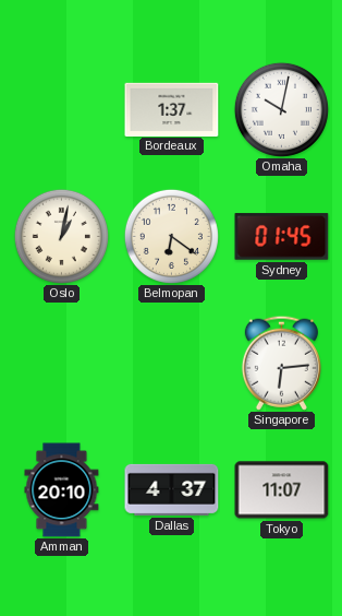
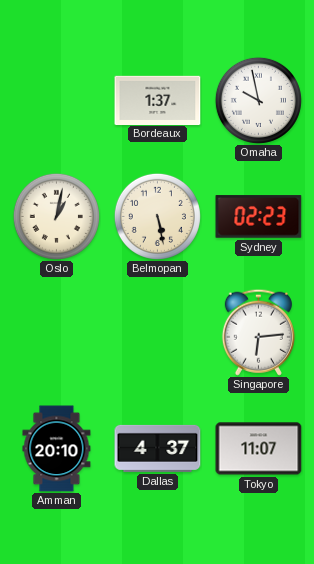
Omaha: 10:02 -> 9:58
Belmopan: 6:21 -> 5:28
Sydney: 01:45 -> 02:23
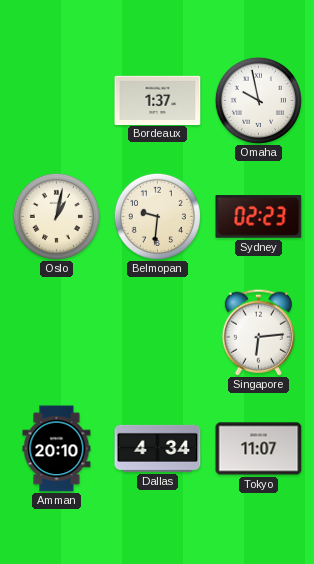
Belmopan: 5:28 -> 9:31
Dallas: 4:37 -> 4:34
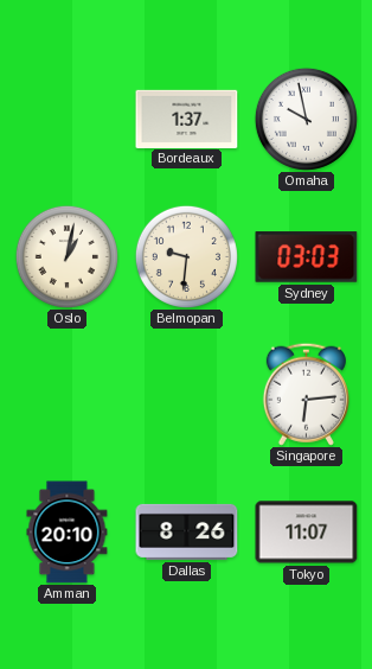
Sydney: 02:23 -> 03:03
Dallas: 4:34 -> 8:26
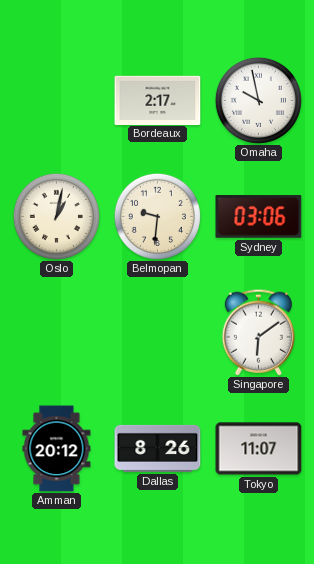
Bordeaux: 1:37 -> 2:17
Sydney: 03:03 -> 03:06
Singapore: 6:14 -> 6:09
Amman: 20:10 -> 20:12
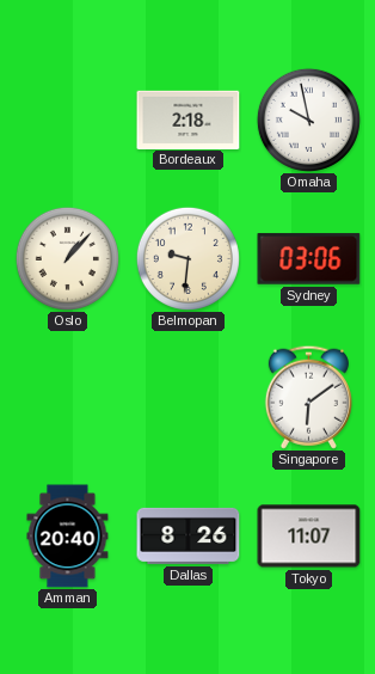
Bordeaux: 2:17 -> 2:18
Oslo: 1:02 -> 1:07
Amman: 20:12 -> 20:40
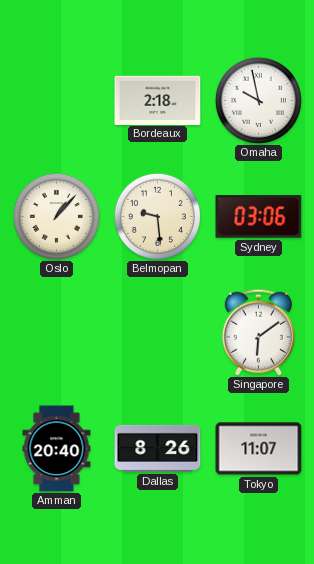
Belmopan: 9:31 -> 9:29
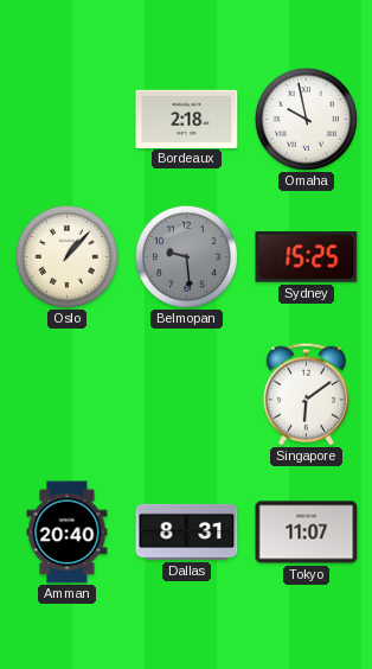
Belmopan dial: cream -> grey
Sydney: 03:06 -> 15:25
Dallas: 8:26 -> 8:31
